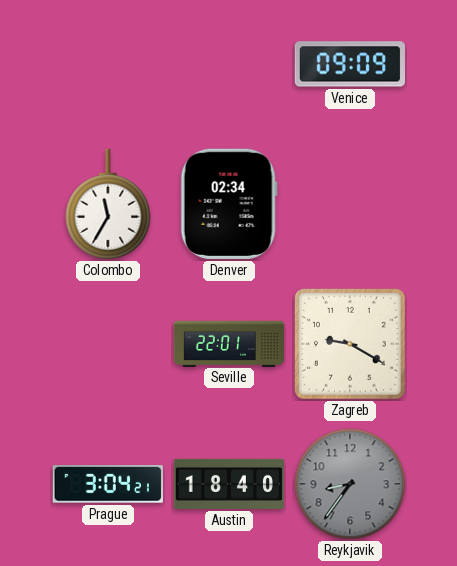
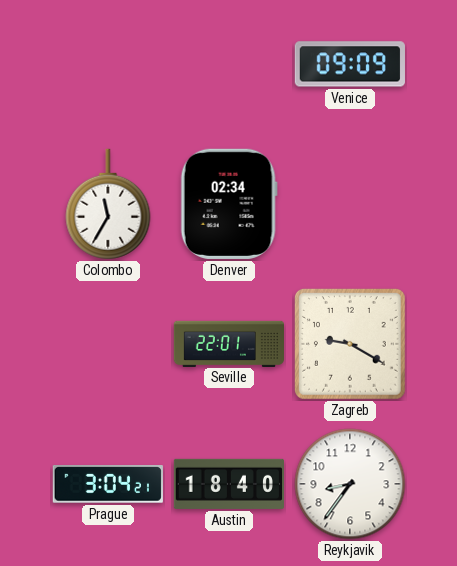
Reykjavik dial: grey -> white
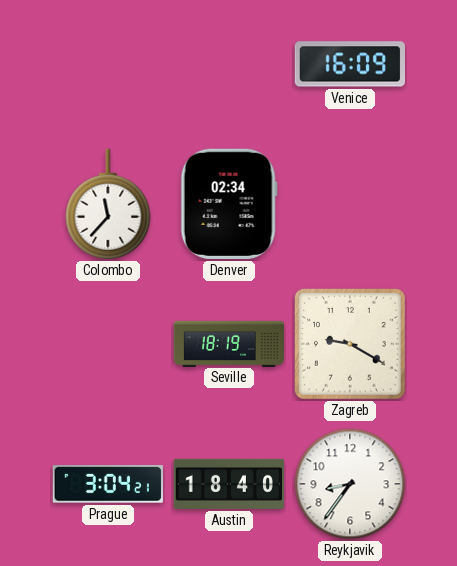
Venice: 09:09 -> 16:09
Colombo: 11:35 -> 11:37
Seville: 22:01 -> 18:19
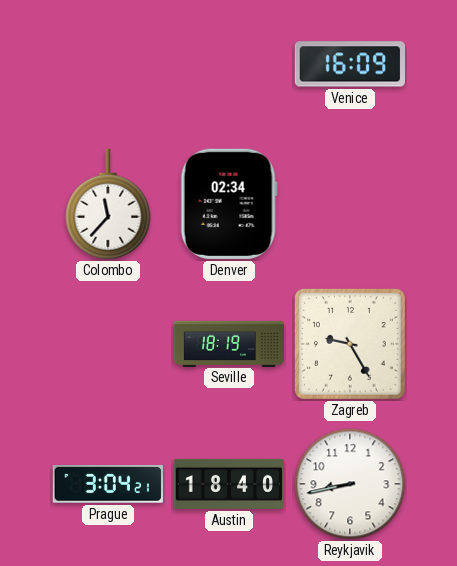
Zagreb: 9:20 -> 9:25
Reykjavik: 8:36 -> 8:43
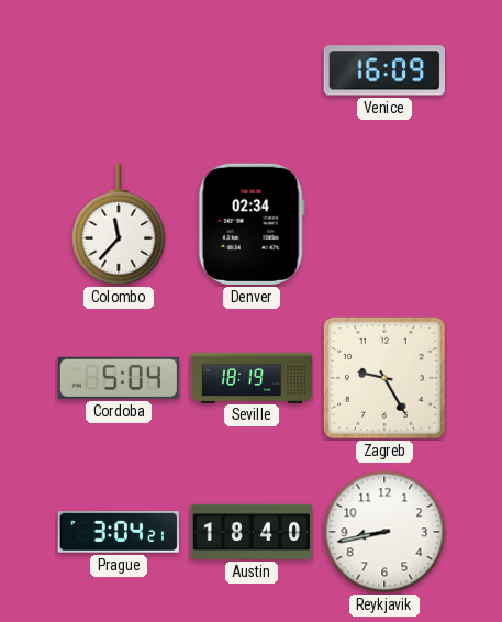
Cordoba: none -> 5:04
